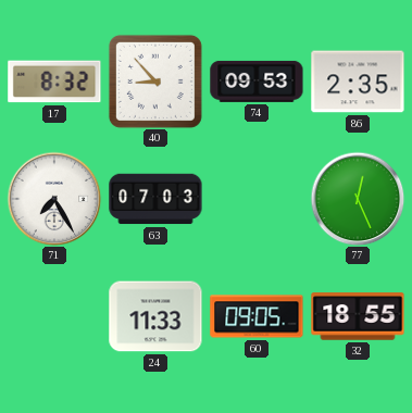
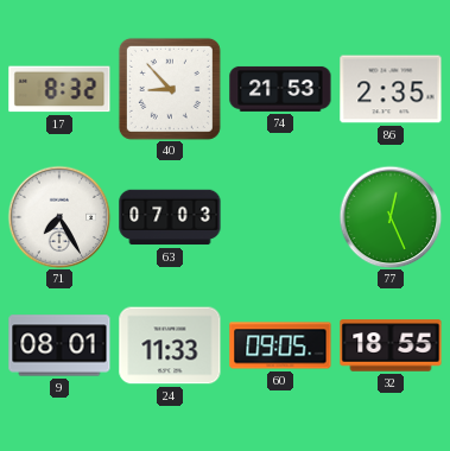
74: 09:53 -> 21:53
9: none -> 08:01
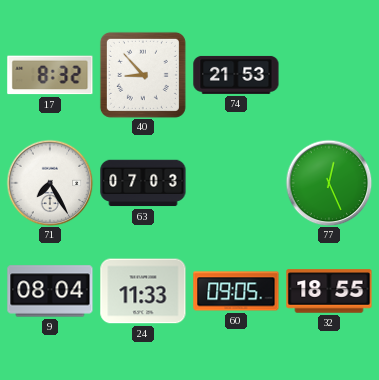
86: 2:35 -> none
9: 08:01 -> 08:04
